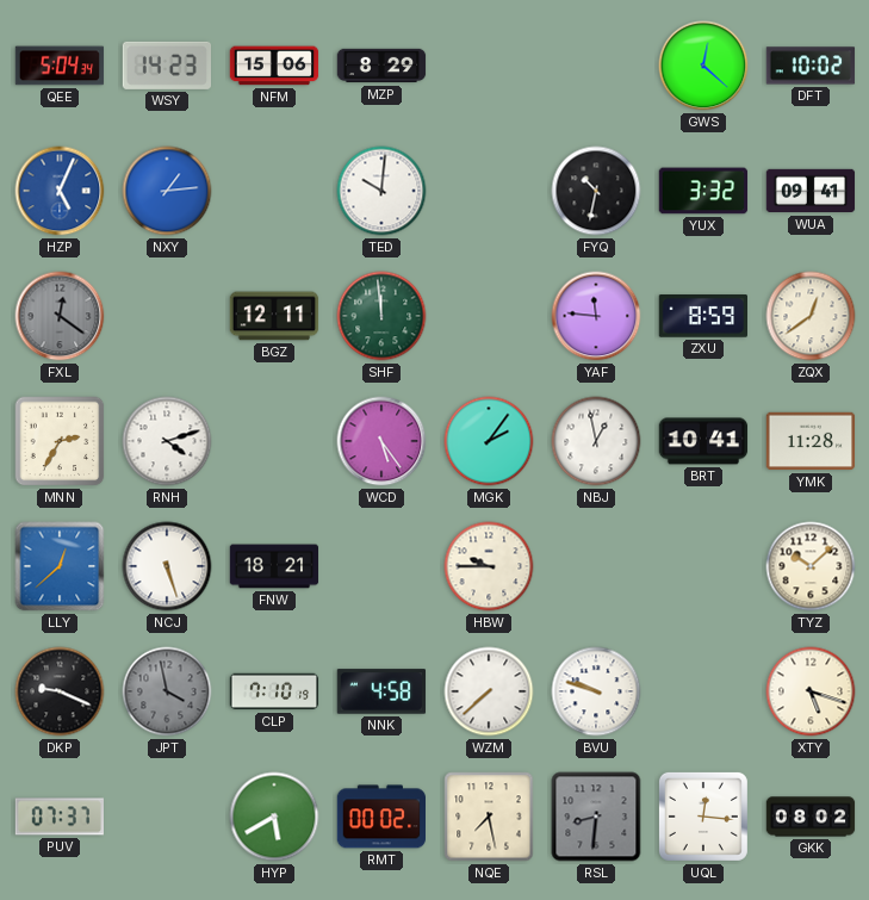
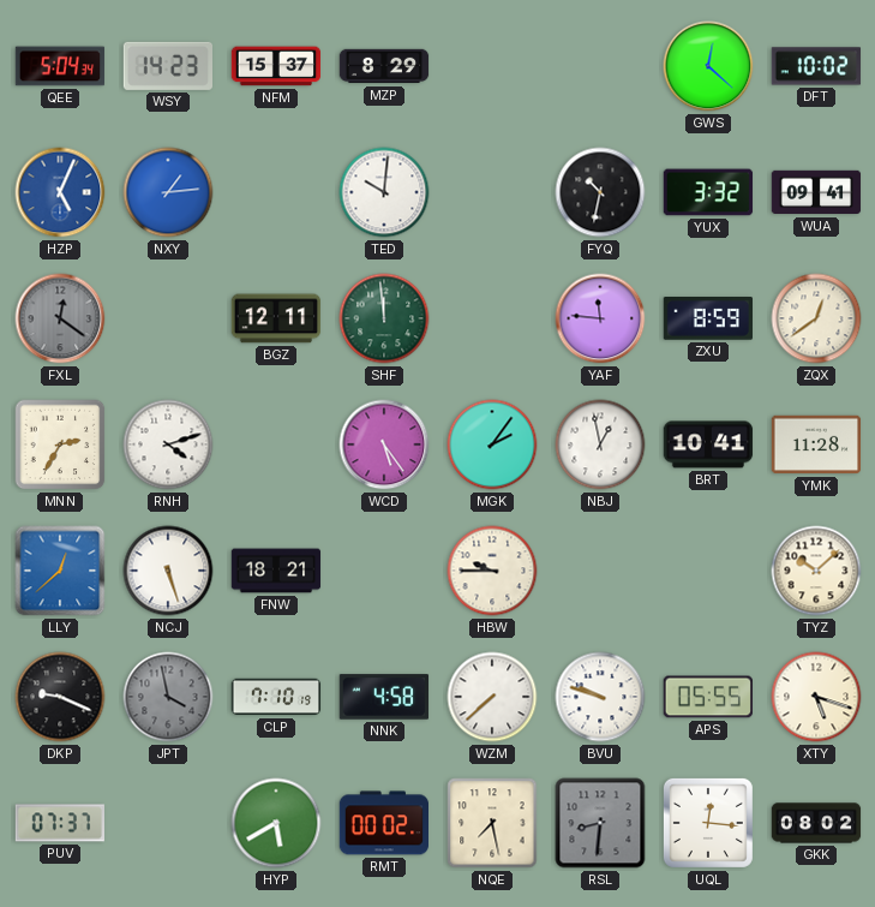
NFM: 15:06 -> 15:37
APS: none -> 05:55
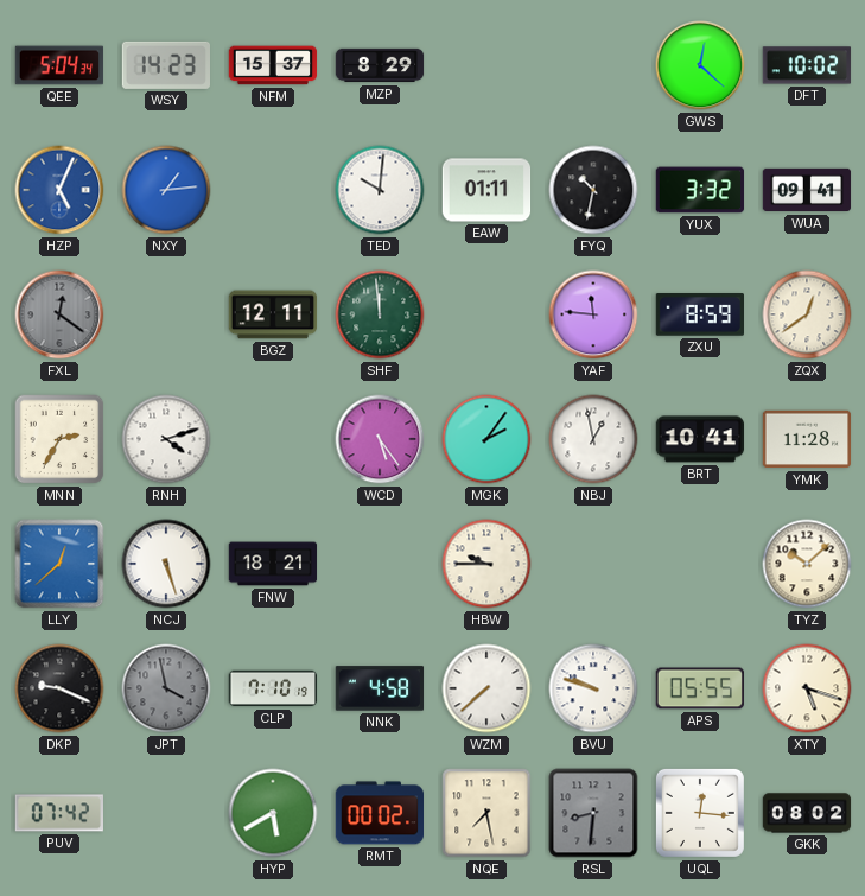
EAW: none -> 01:11
PUV: 07:37 -> 07:42
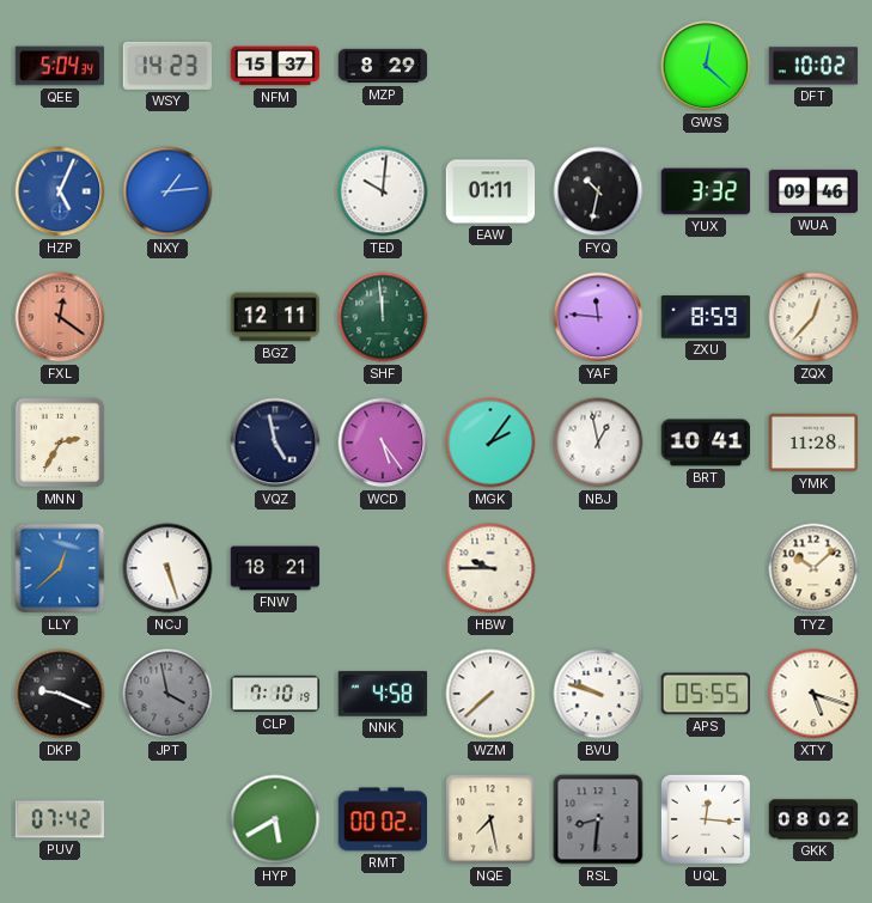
WUA: 09:41 -> 09:46
FXL dial: grey -> salmon
ZQX: 12:39 -> 12:37
RNH: 4:12 -> none
VQZ: none -> 4:58
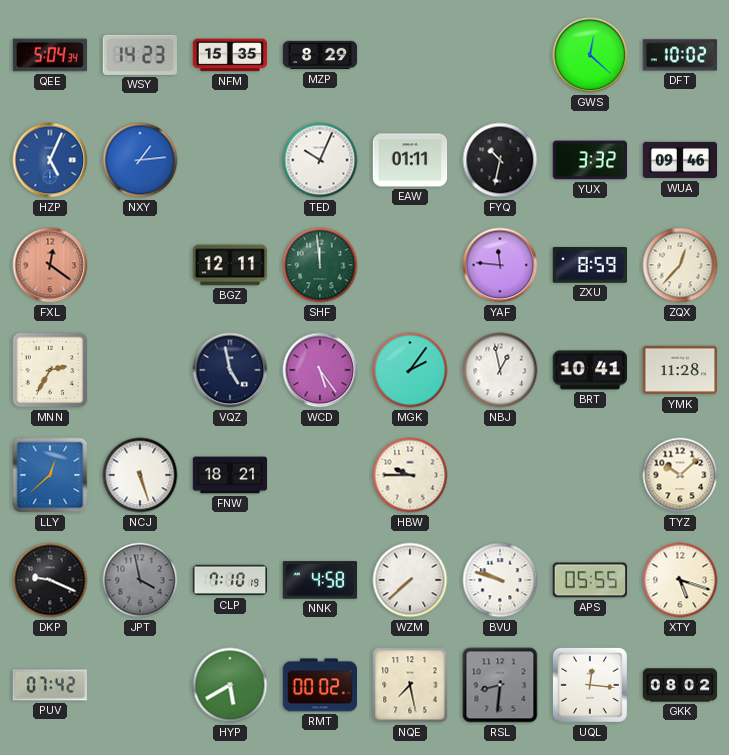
NFM: 15:37 -> 15:35
TED: 10:01 -> 10:04
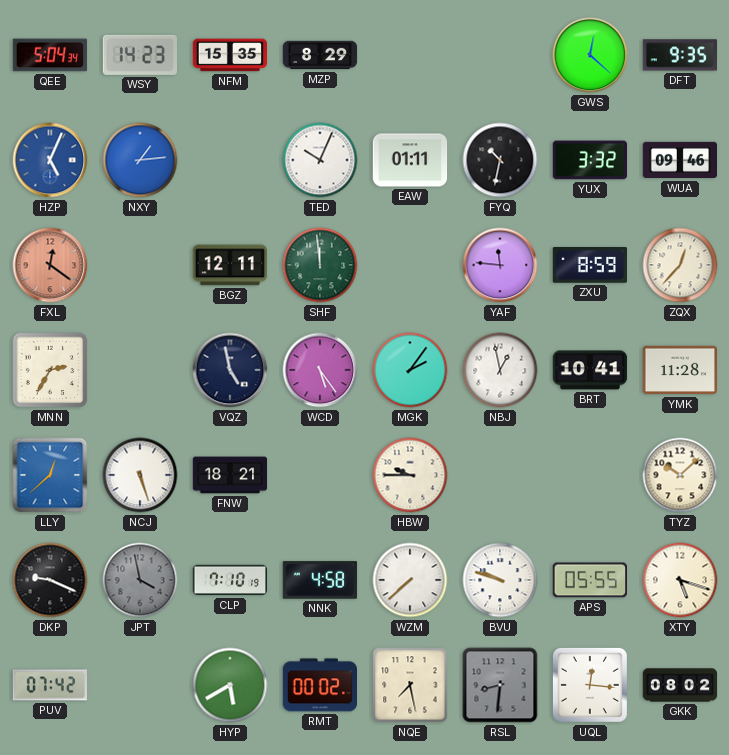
DFT: 10:02 -> 9:35
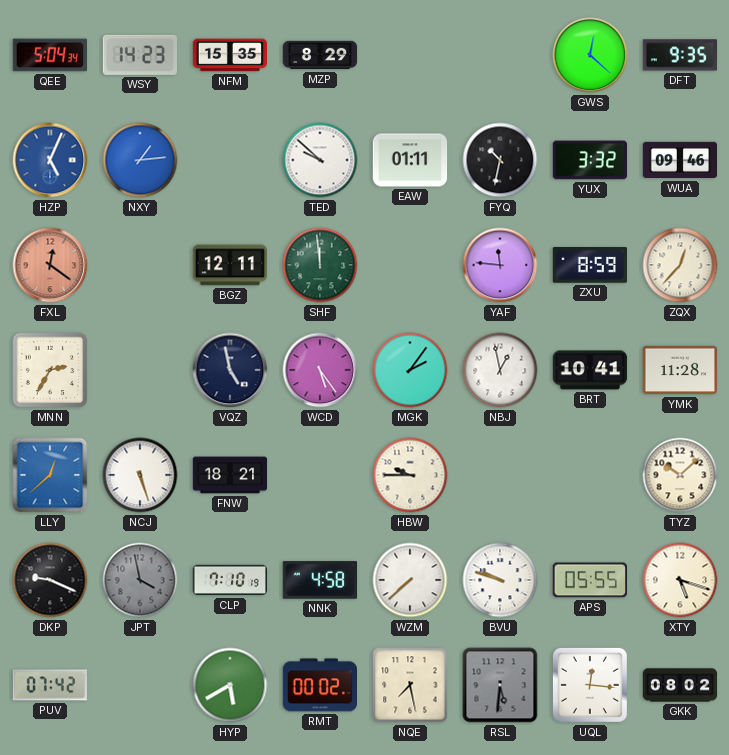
TED: 10:04 -> 9:52
RSL: 8:31 -> 5:31
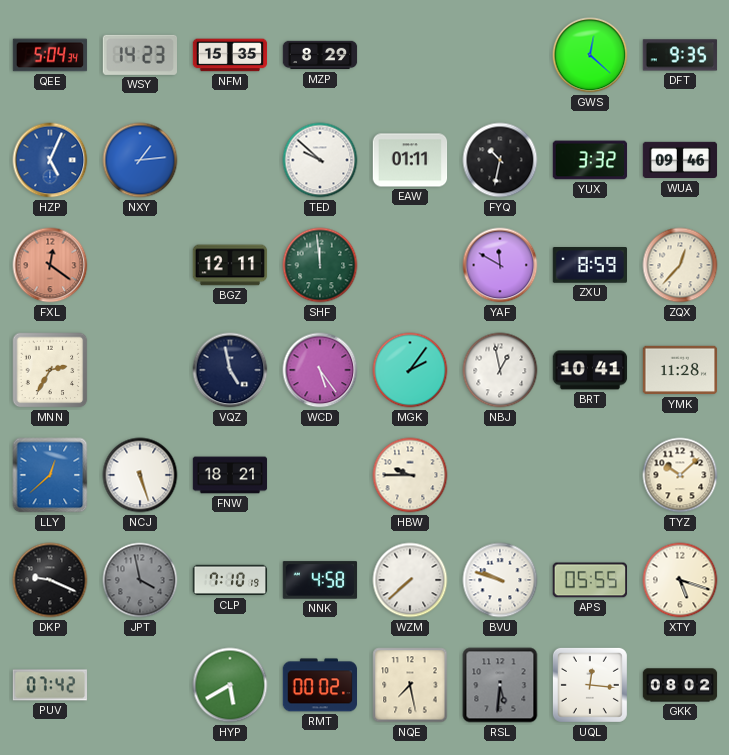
YAF: 11:46 -> 11:50
